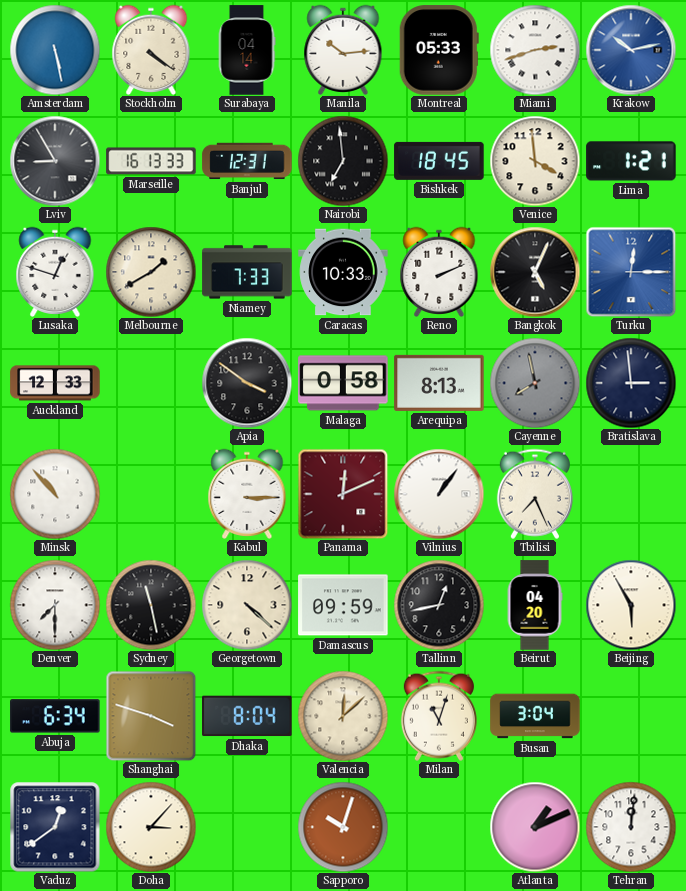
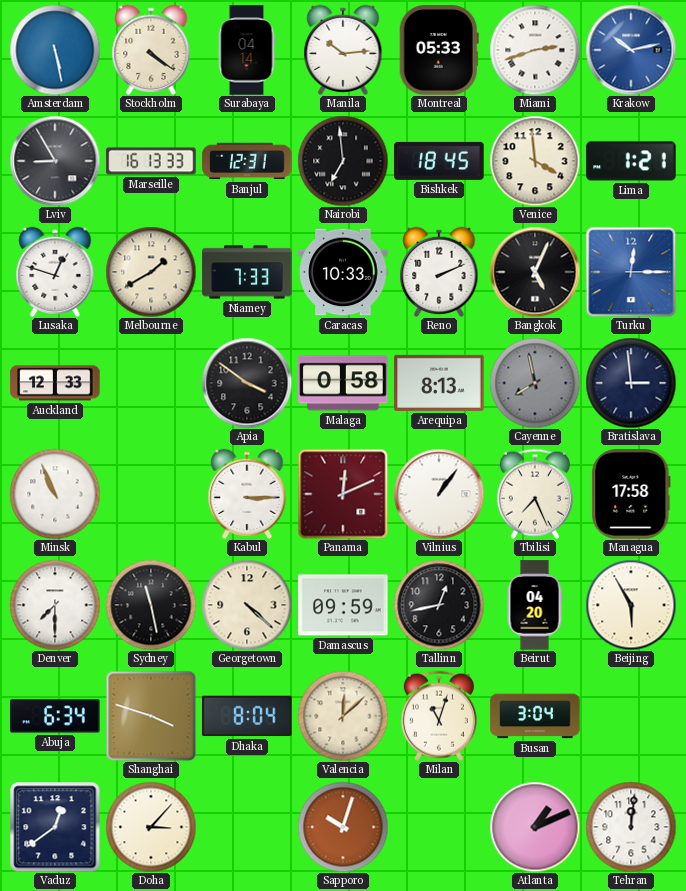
Minsk: 10:53 -> 10:56
Managua: none -> 17:58
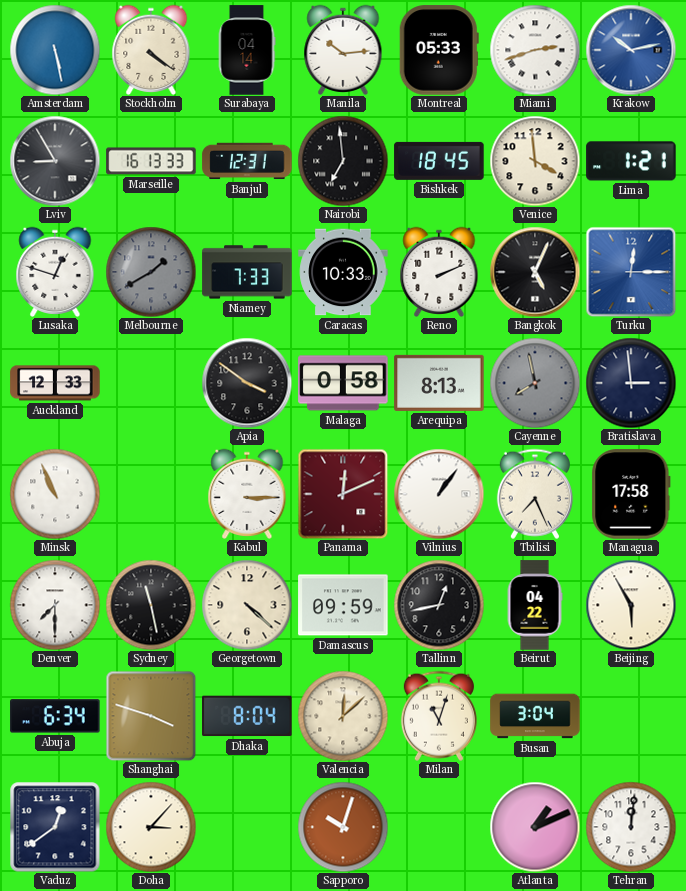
Melbourne dial: cream -> grey
Beirut: 04:20 -> 04:22
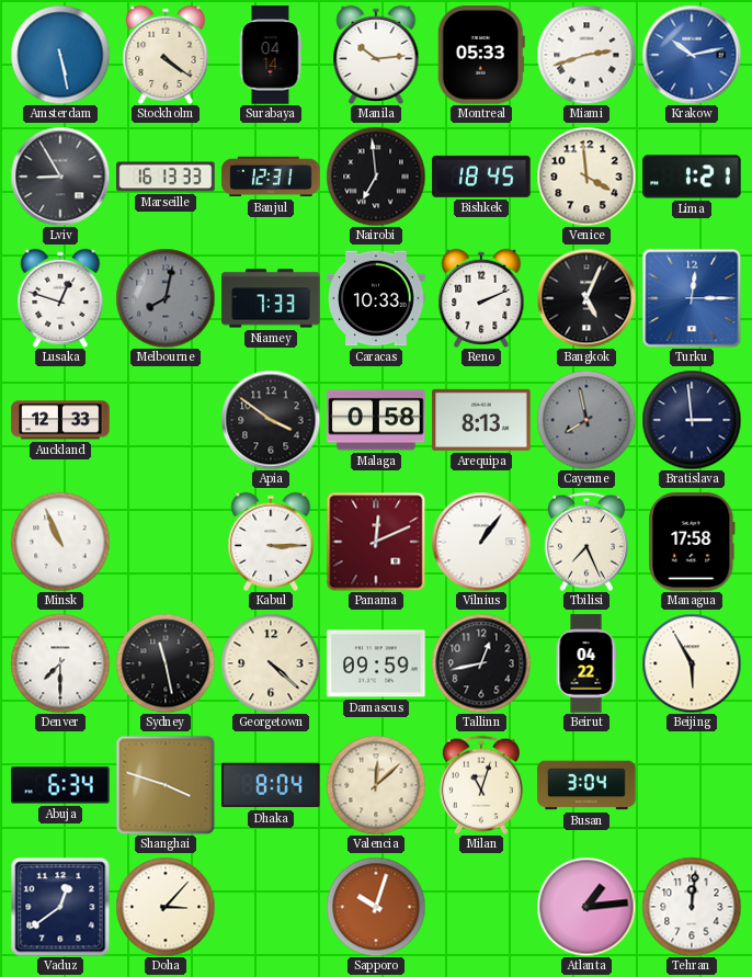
Melbourne: 1:40 -> 8:02
Atlanta: 1:11 -> 1:14
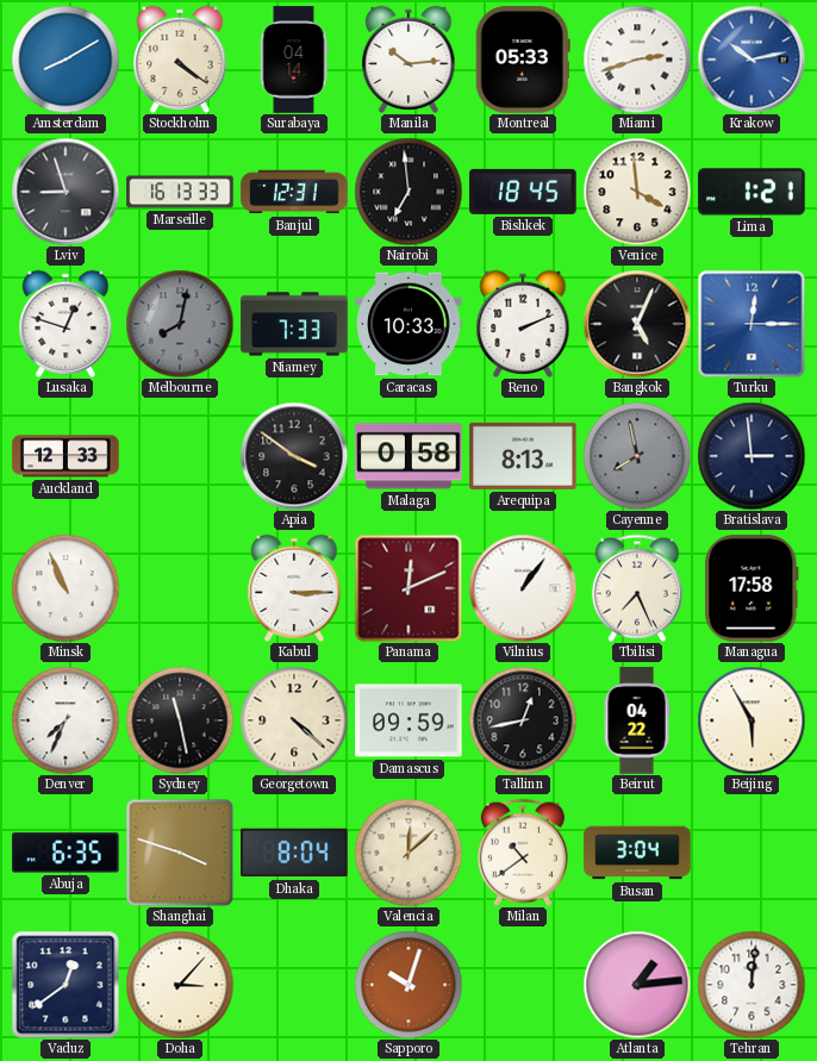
Amsterdam: 5:28 -> 8:10
Lviv: 8:55 -> 8:57
Denver: 7:30 -> 7:34
Abuja: 6:34 -> 6:35
Milan: 11:03 -> 10:39
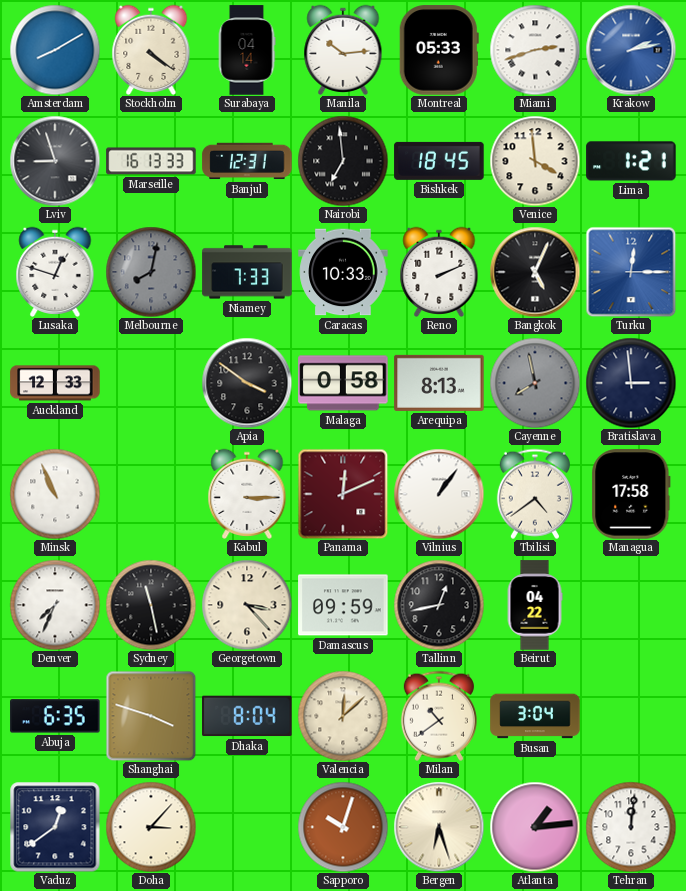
Krakow: 10:13 -> 2:13
Tbilisi: 7:26 -> 4:39
Georgetown: 4:22 -> 3:23
Beijing: 5:55 -> none
Bergen: none -> 6:27
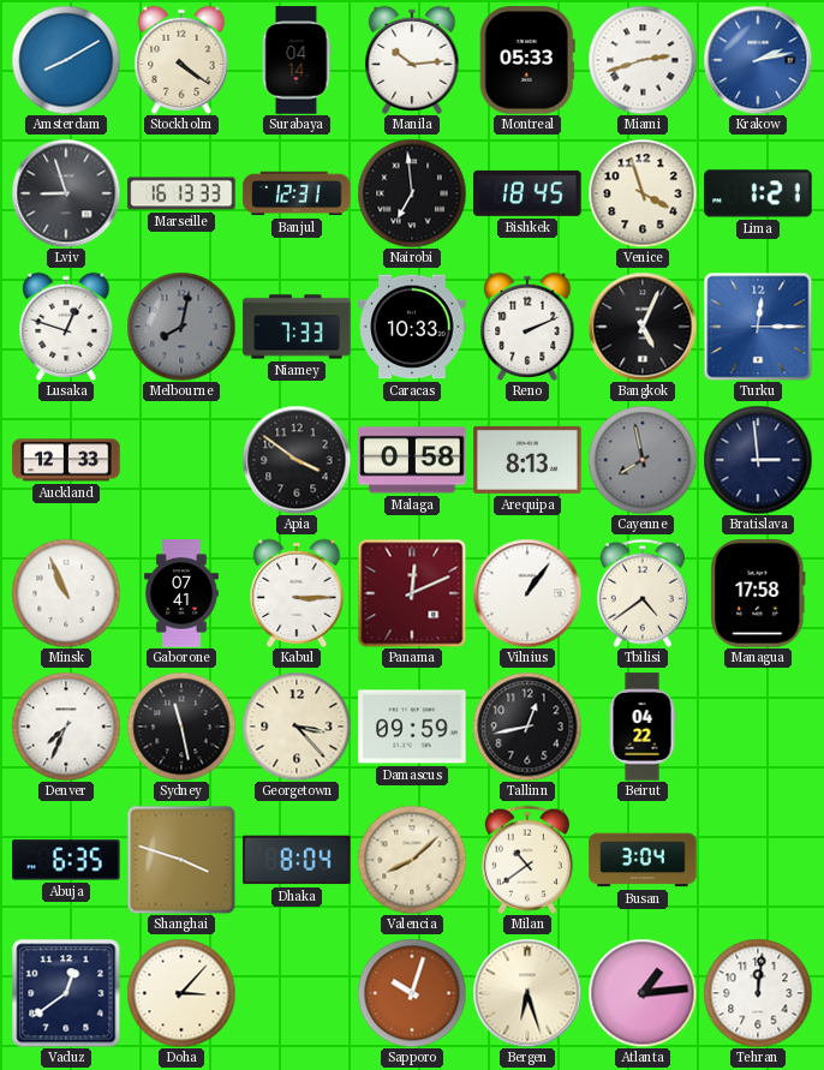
Venice: 3:59 -> 3:57
Gaborone: none -> 07:41
Valencia: 12:08 -> 8:08
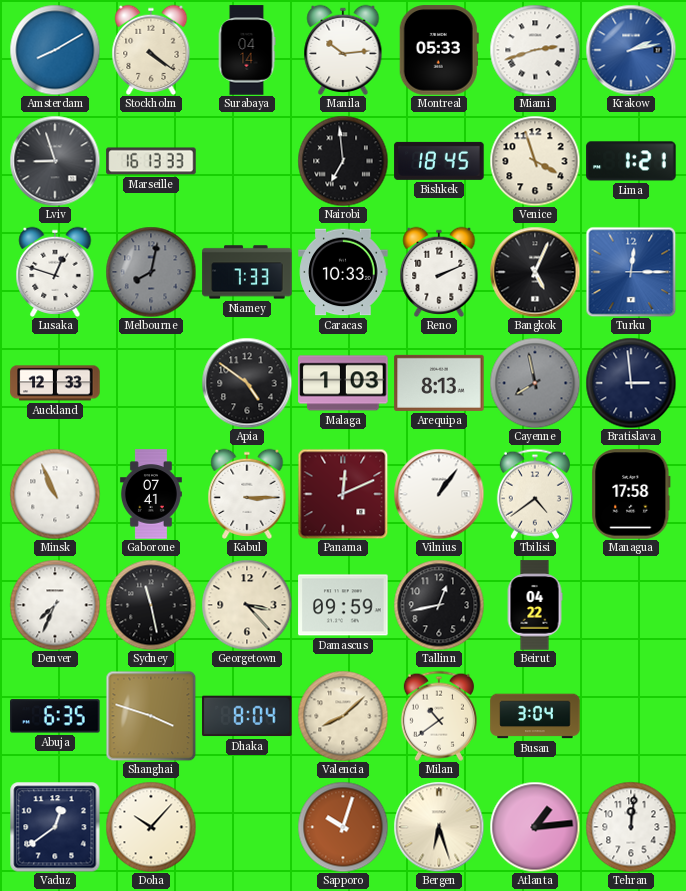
Banjul: 12:31 -> none
Apia: 3:51 -> 4:51
Malaga: 0:58 -> 1:03
Doha: 3:07 -> 10:07
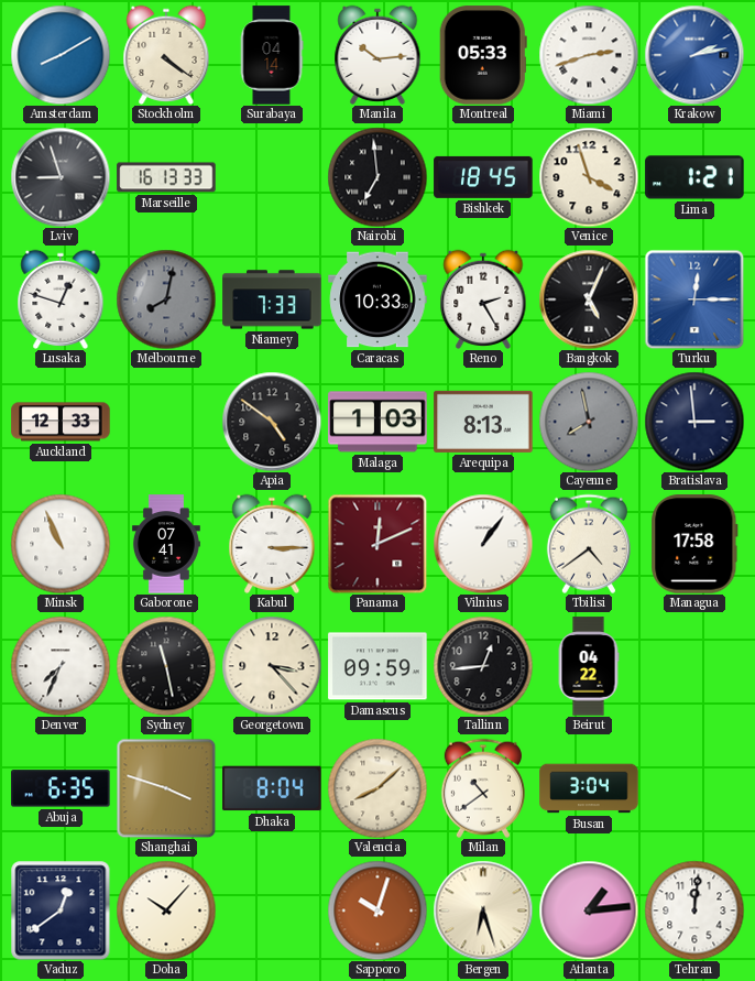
Reno: 2:11 -> 2:25
Tallinn: 12:43 -> 12:44
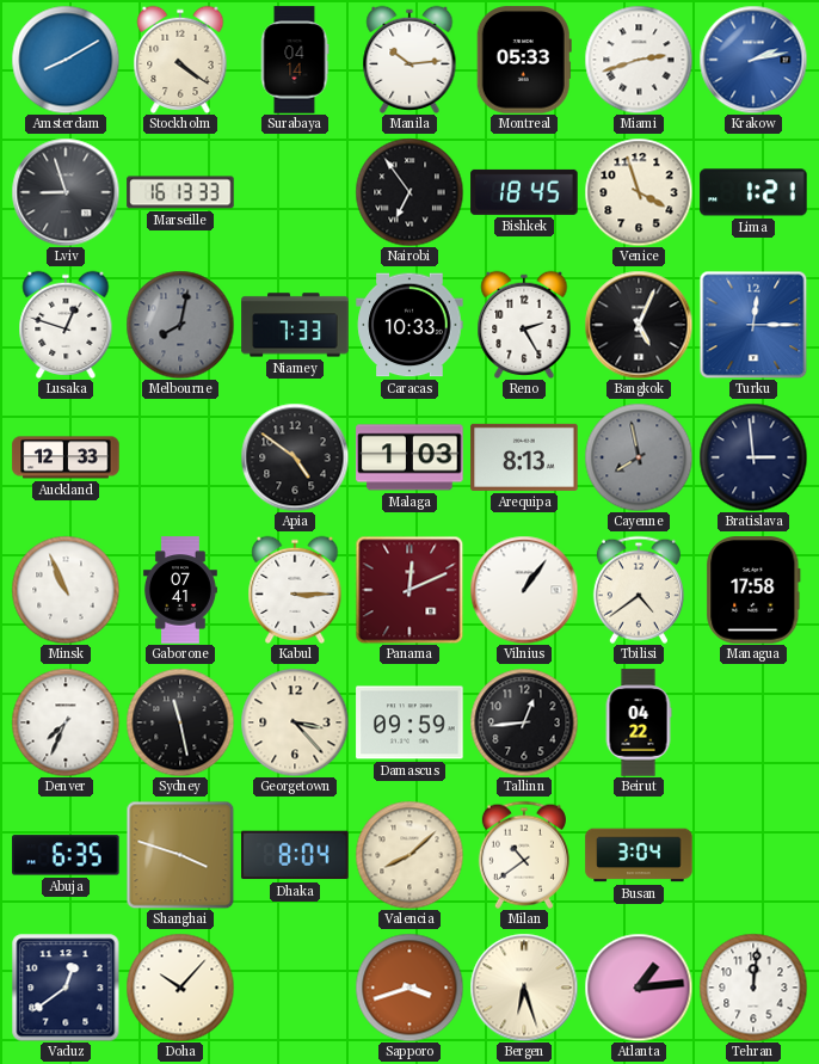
Nairobi: 6:59 -> 6:54
Sapporo: 10:03 -> 3:42
